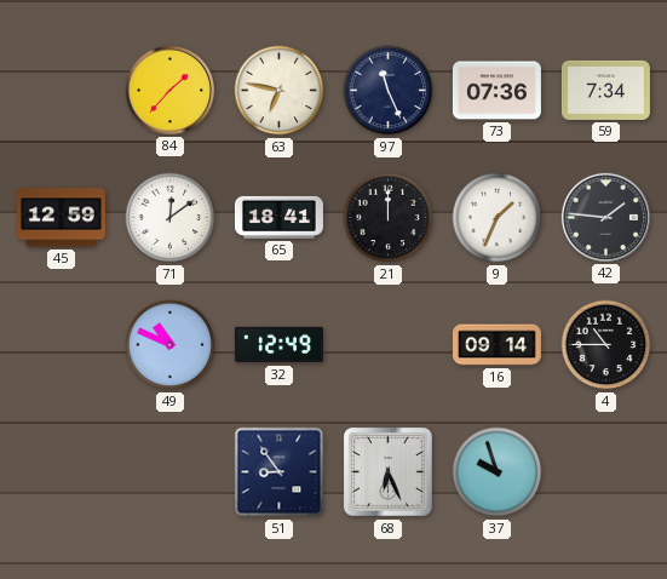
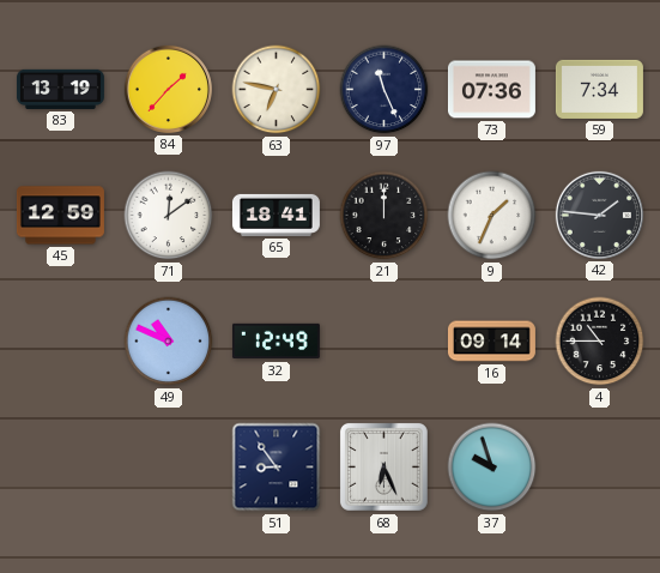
83: none -> 13:19
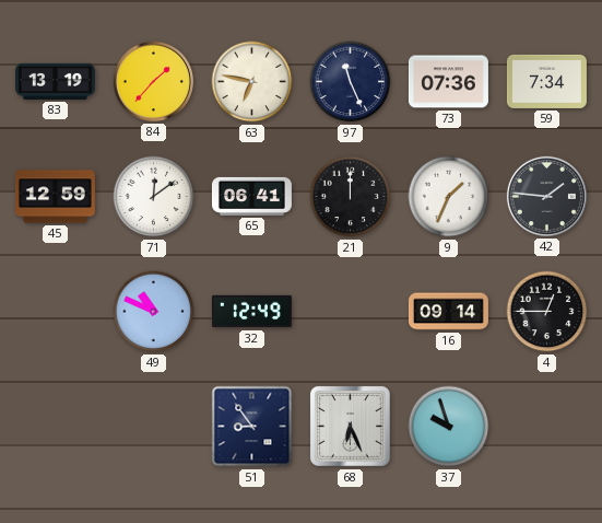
65: 18:41 -> 06:41
4: 10:45 -> 12:45
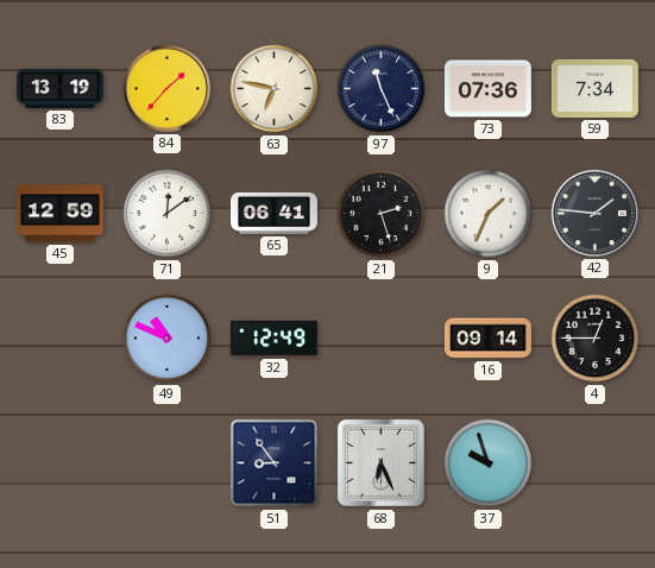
21: 12:00 -> 2:27
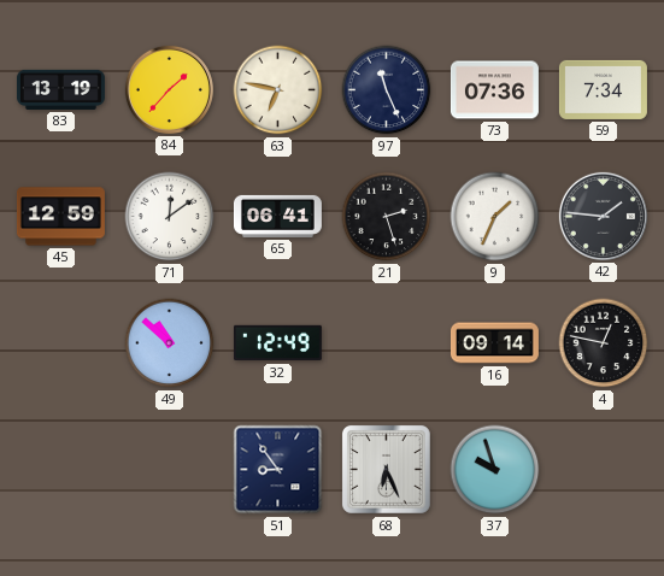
49: 10:49 -> 10:52
4: 12:45 -> 12:47
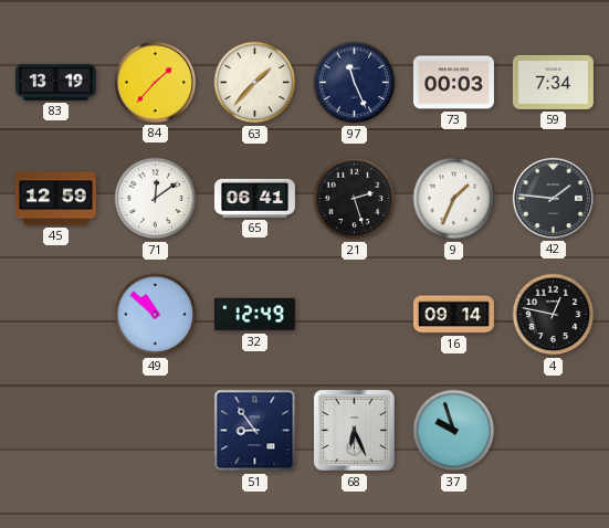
63: 6:47 -> 1:37
73: 07:36 -> 00:03
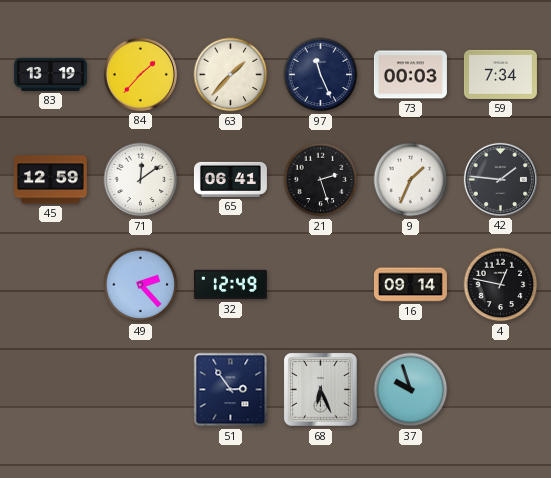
49: 10:52 -> 2:23
51: 8:54 -> 2:54
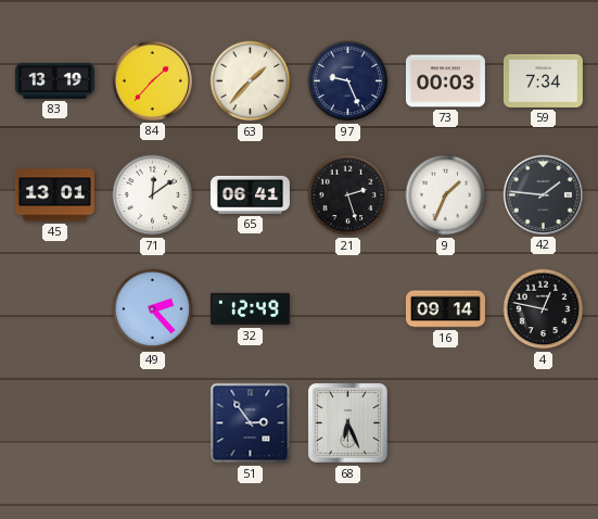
97: 11:26 -> 9:26
45: 12:59 -> 13:01
37: 9:57 -> none
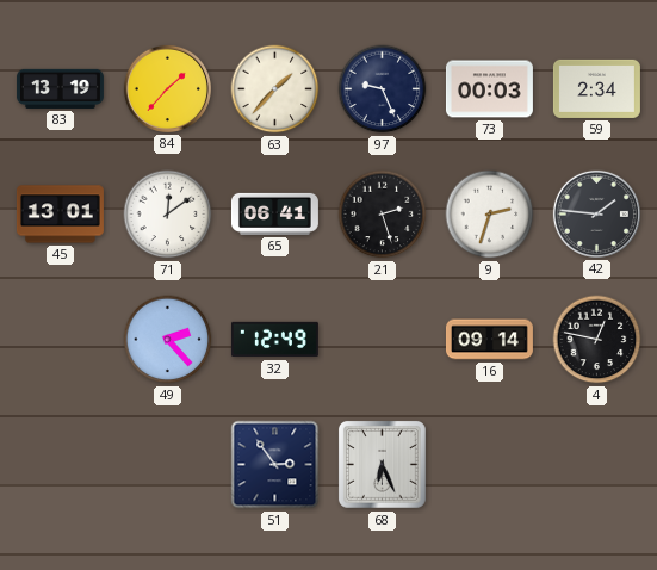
59: 7:34 -> 2:34
9: 1:34 -> 2:33
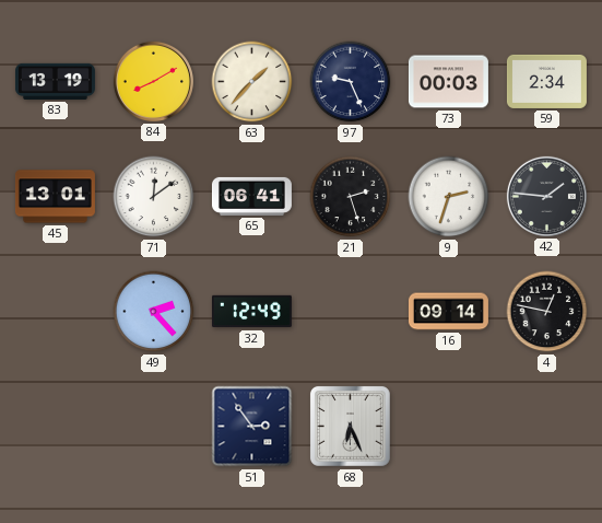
84: 1:37 -> 8:10
